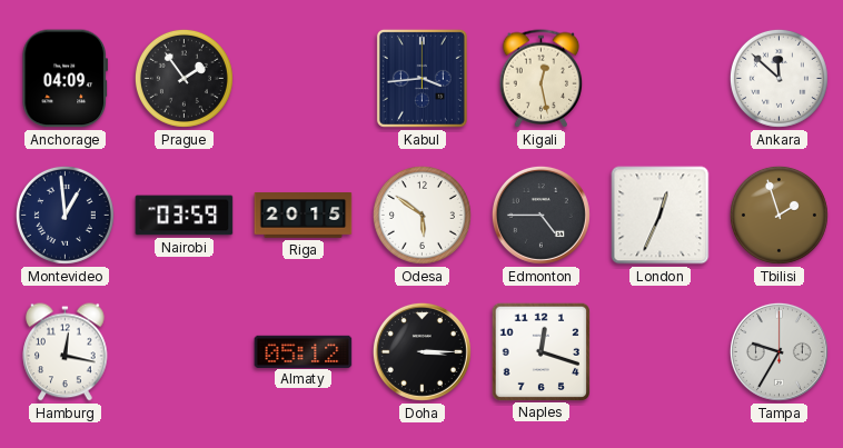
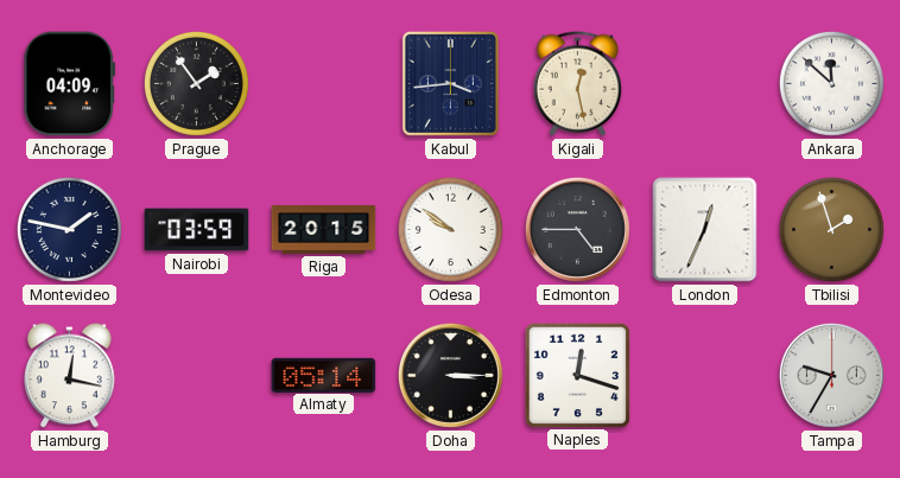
Montevideo: 12:59 -> 1:47
Odesa: 5:51 -> 9:51
Almaty: 05:12 -> 05:14
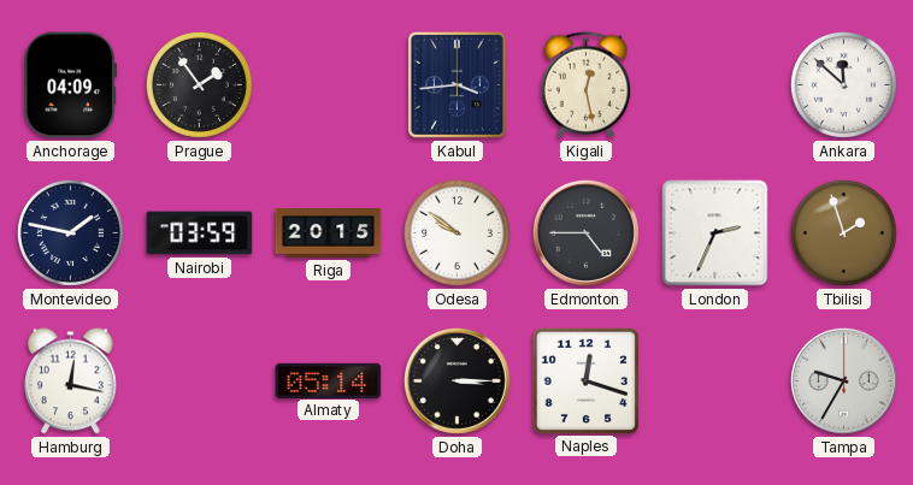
London: 12:34 -> 2:34
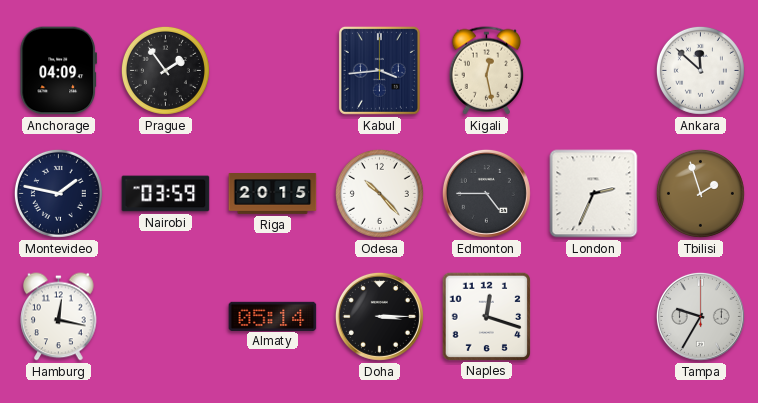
Odesa: 9:51 -> 10:23
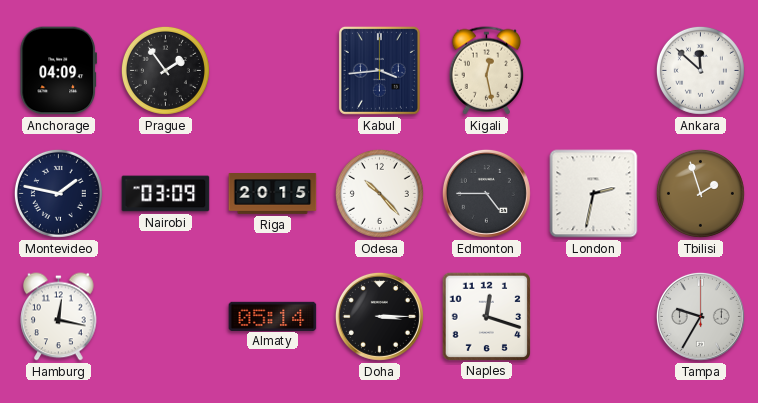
Nairobi: 03:59 -> 03:09
London: 2:34 -> 2:32
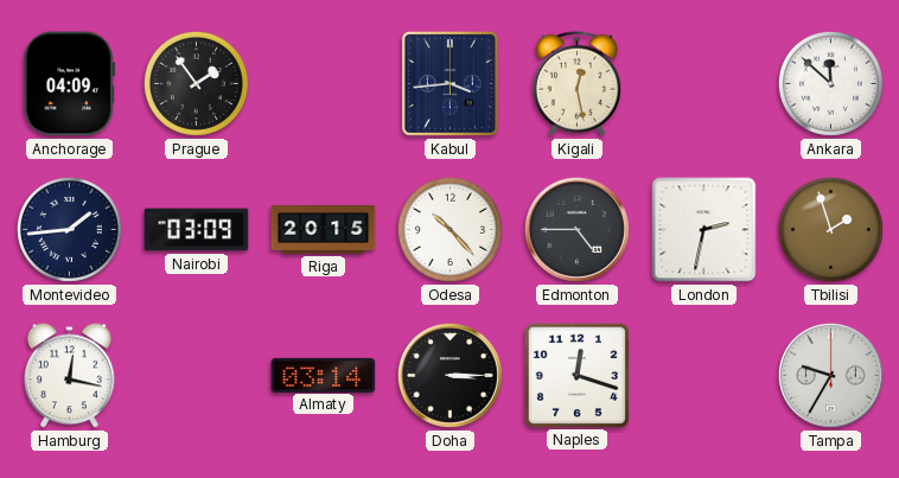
Montevideo: 1:47 -> 1:44
Almaty: 05:14 -> 03:14
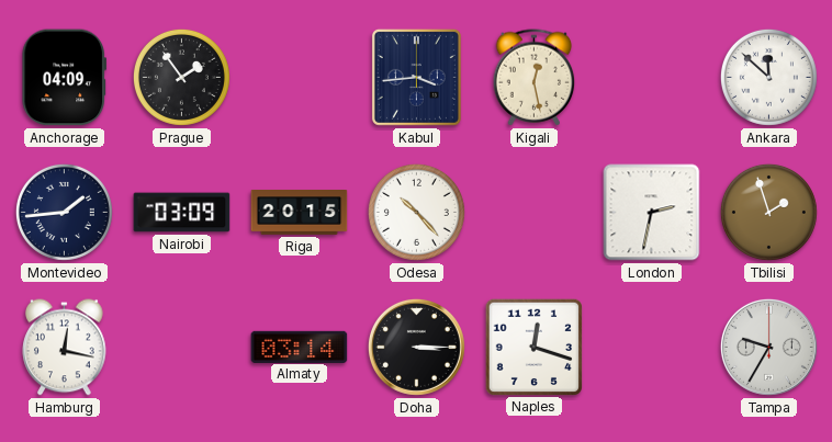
Edmonton: 4:45 -> none
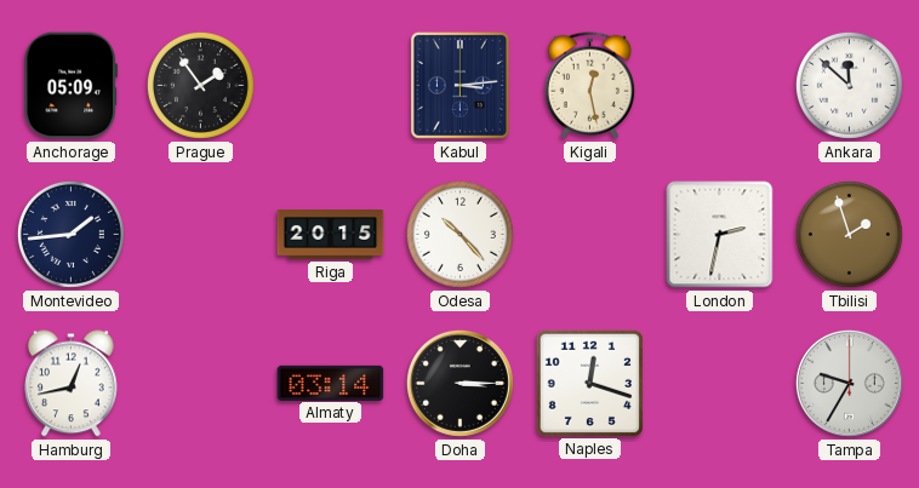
Anchorage: 04:09 -> 05:09
Kabul: 3:44 -> 3:14
Nairobi: 03:09 -> none
Hamburg: 12:17 -> 12:43
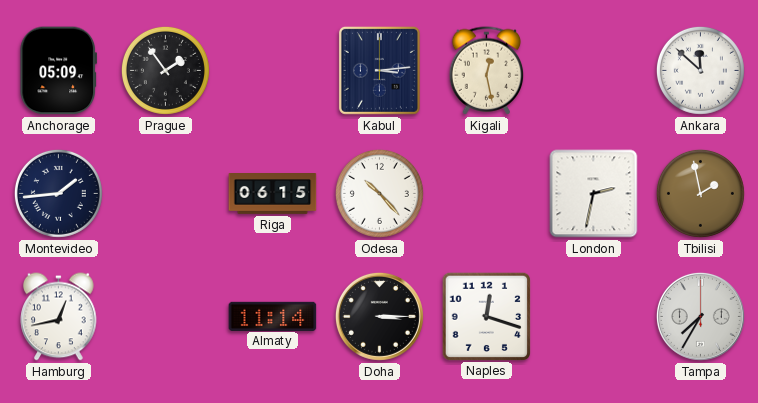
Riga: 20:15 -> 06:15
Tbilisi: 1:57 -> 1:58
Almaty: 03:14 -> 11:14
Tampa: 9:35 -> 7:35
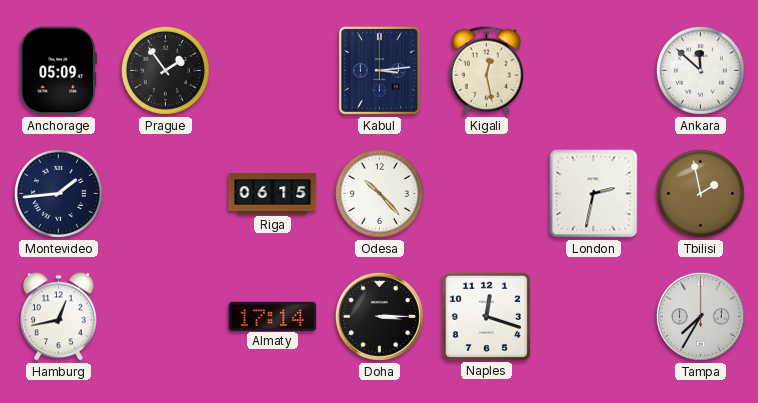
Almaty: 11:14 -> 17:14
